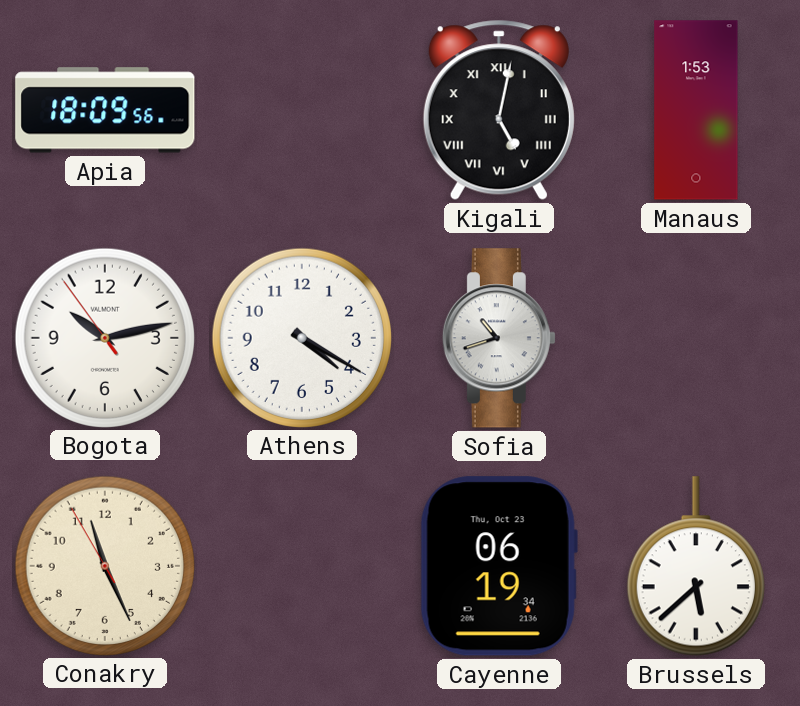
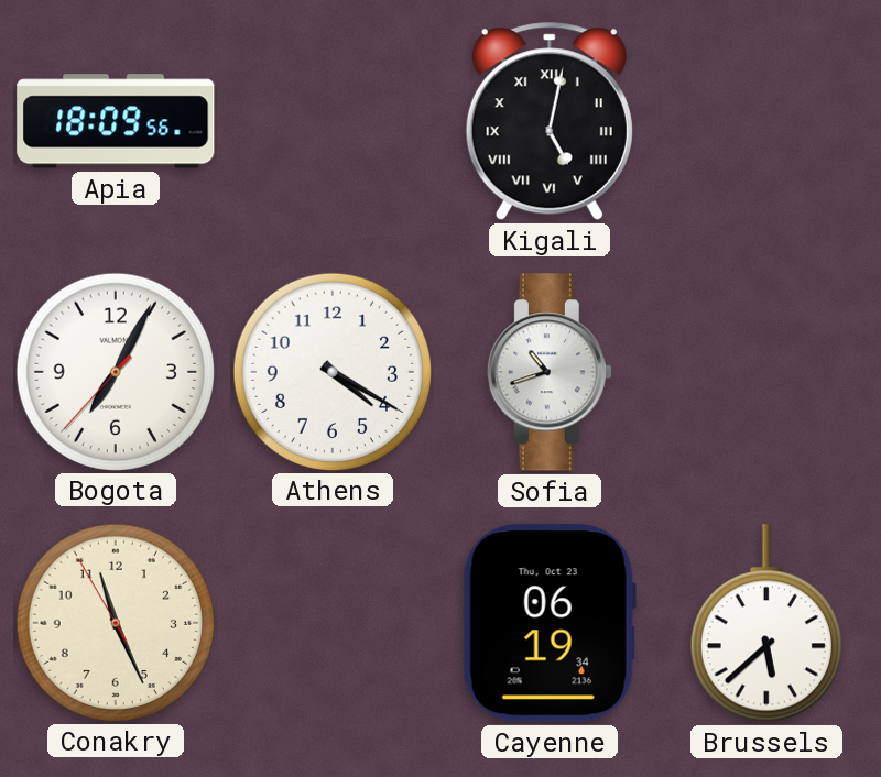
Manaus: 1:53 -> none
Bogota: 10:12 -> 7:04
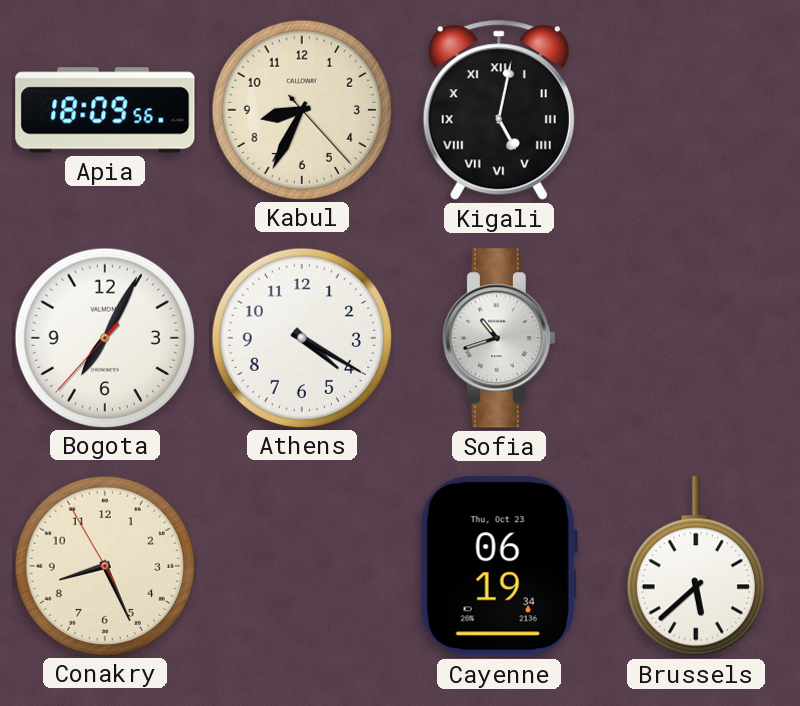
Kabul: none -> 8:34
Conakry: 11:25 -> 8:25
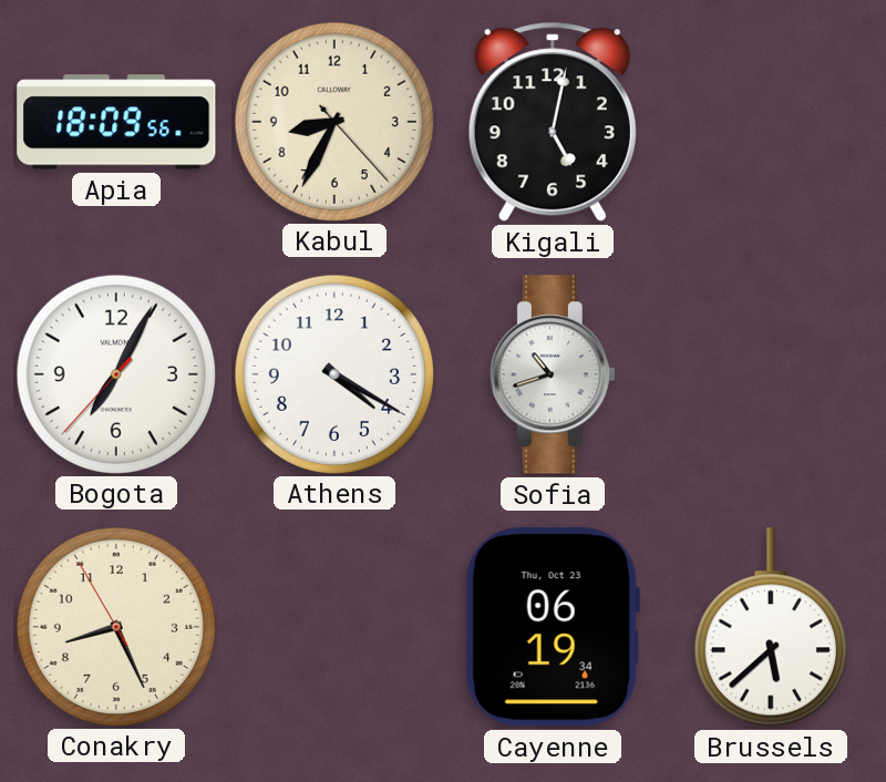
Kigali numerals: Roman -> Arabic
